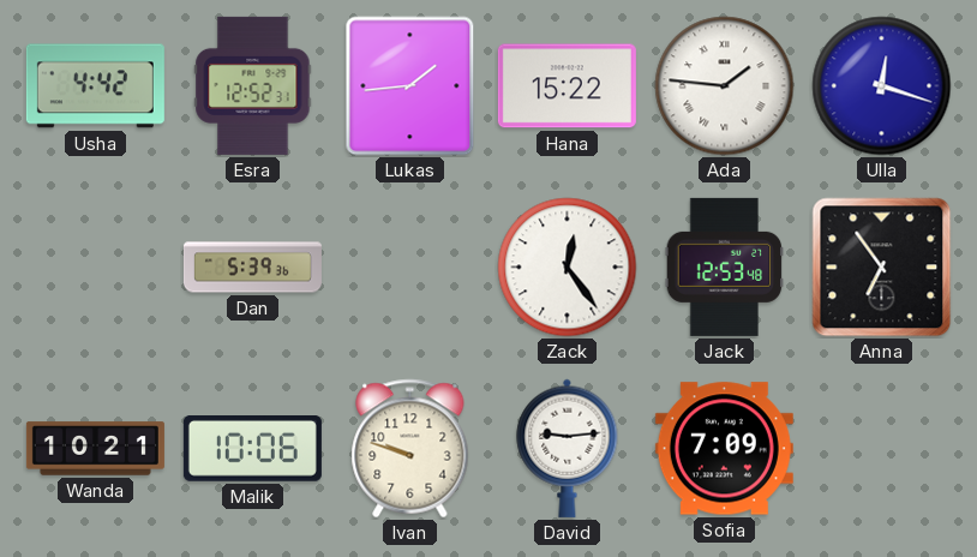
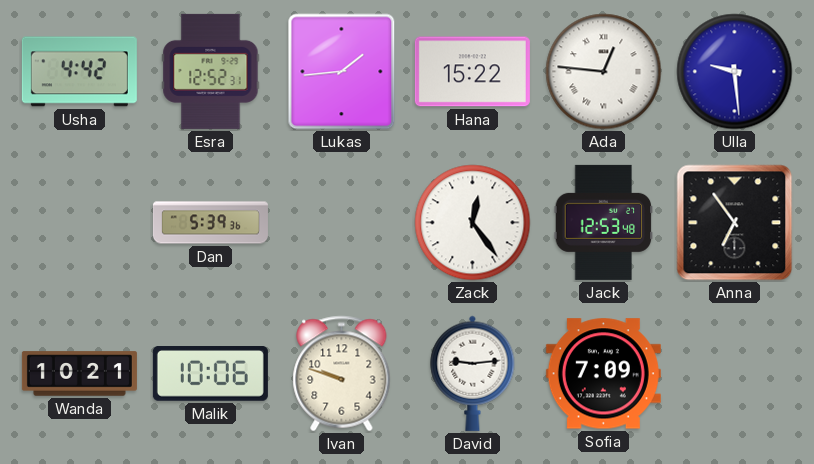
Ada: 1:46 -> 12:46
Ulla: 12:18 -> 9:29
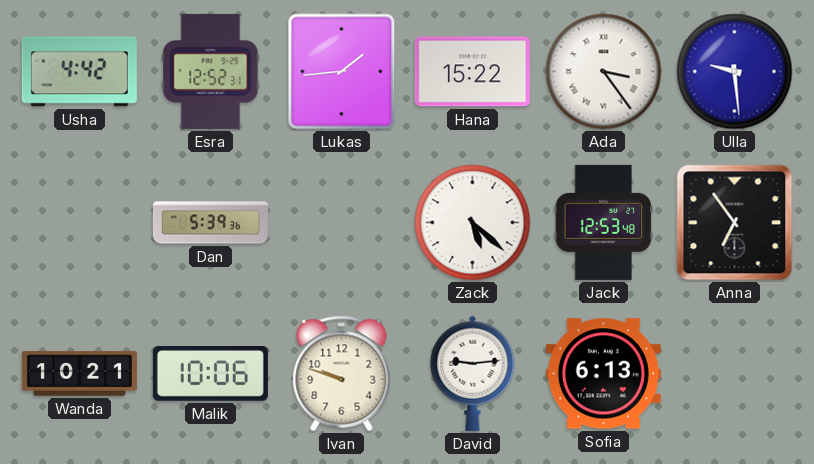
Ada: 12:46 -> 3:24
Zack: 12:24 -> 5:22
Sofia: 7:09 -> 6:13
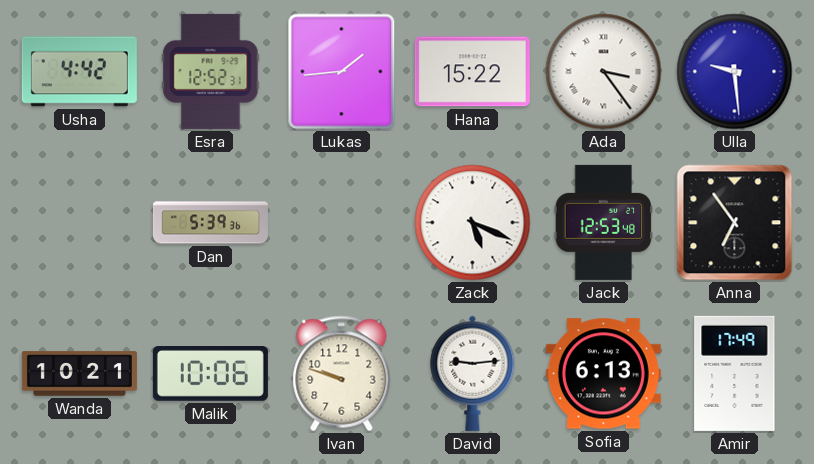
Zack: 5:22 -> 5:19
Amir: none -> 17:49
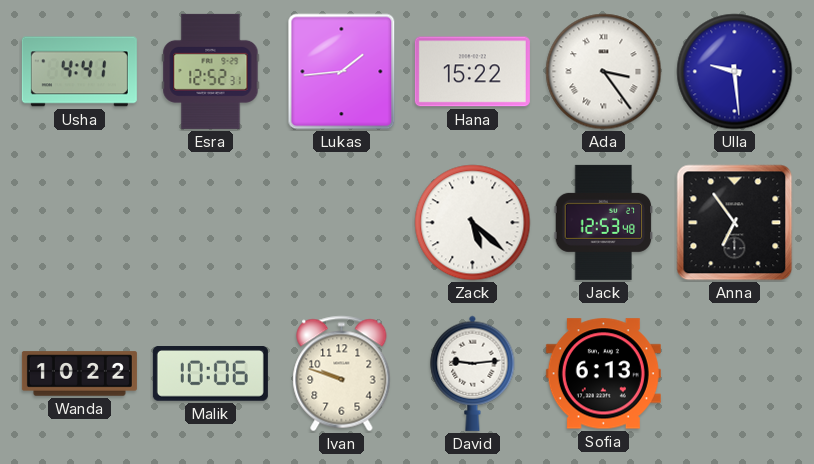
Usha: 4:42 -> 4:41
Dan: 5:39 -> none
Zack: 5:19 -> 5:22
Wanda: 10:21 -> 10:22
Amir: 17:49 -> none
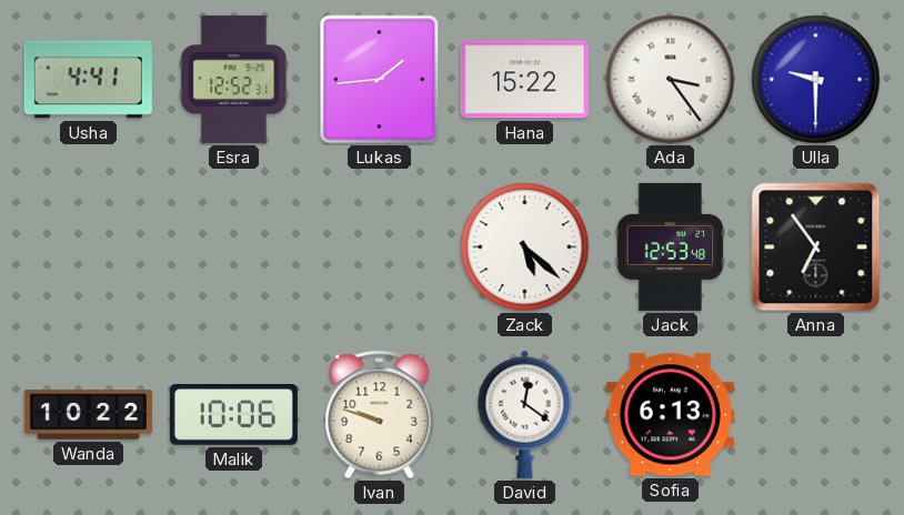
Ulla: 9:29 -> 9:30
David: 9:14 -> 12:21
